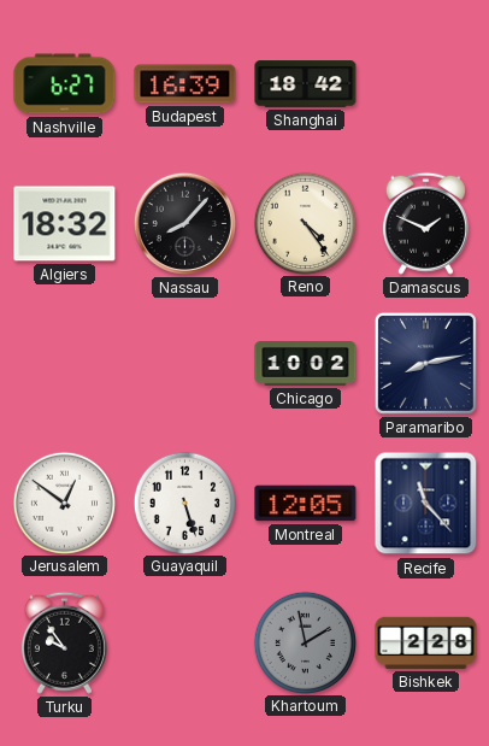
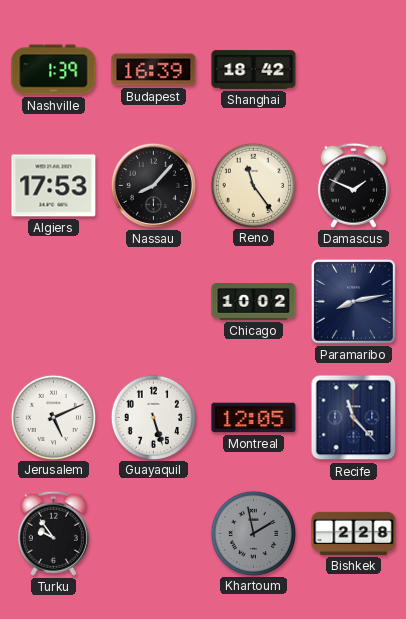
Nashville: 6:27 -> 1:39
Algiers: 18:32 -> 17:53
Reno: 4:24 -> 11:24
Jerusalem: 12:51 -> 5:11
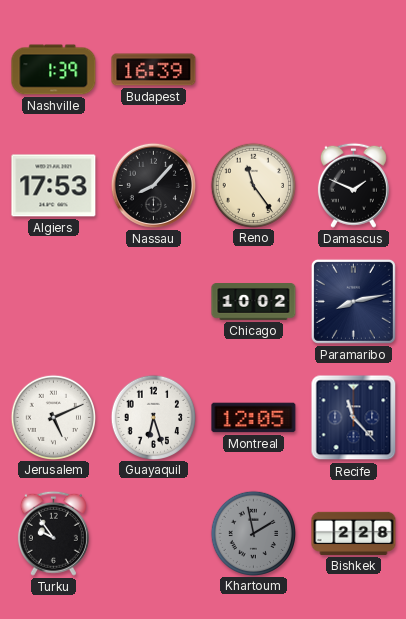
Shanghai: 18:42 -> none
Guayaquil: 5:27 -> 6:27
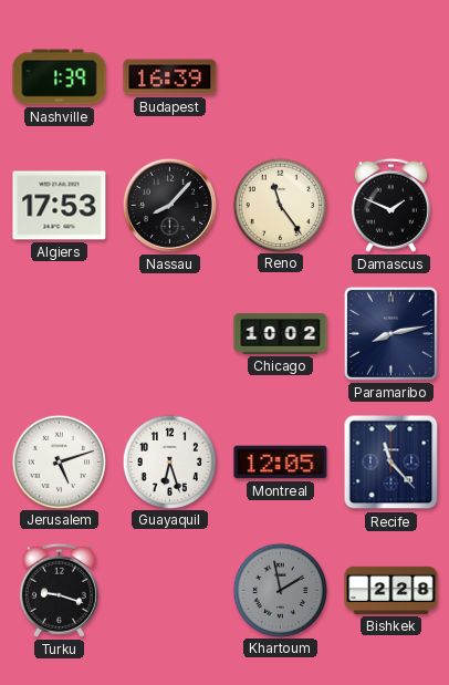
Jerusalem: 5:11 -> 5:12
Turku: 9:54 -> 9:18
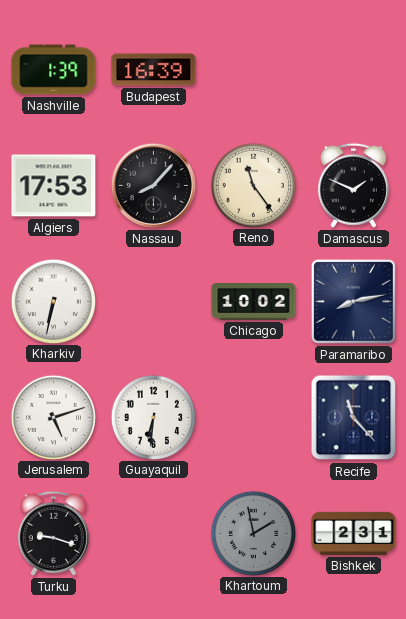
Kharkiv: none -> 6:32
Guayaquil: 6:27 -> 6:31
Montreal: 12:05 -> none
Bishkek: 2:28 -> 2:31
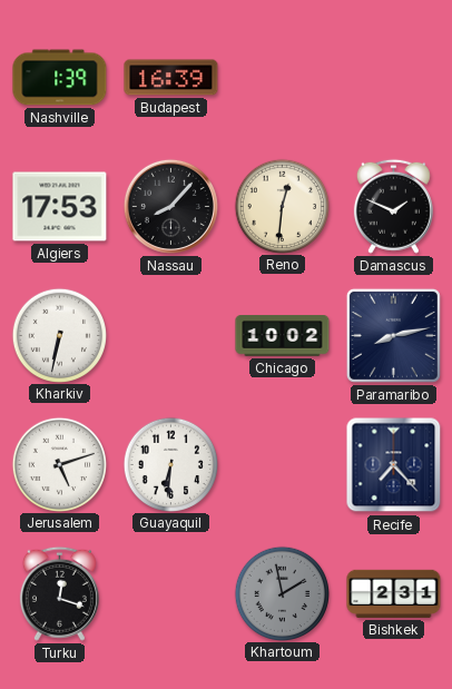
Reno: 11:24 -> 12:31
Recife: 11:23 -> 7:23
Turku: 9:18 -> 12:18
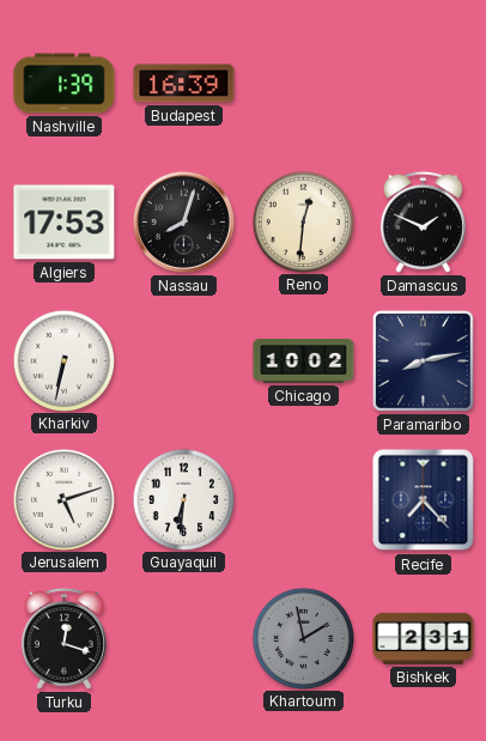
Nassau: 8:07 -> 8:03
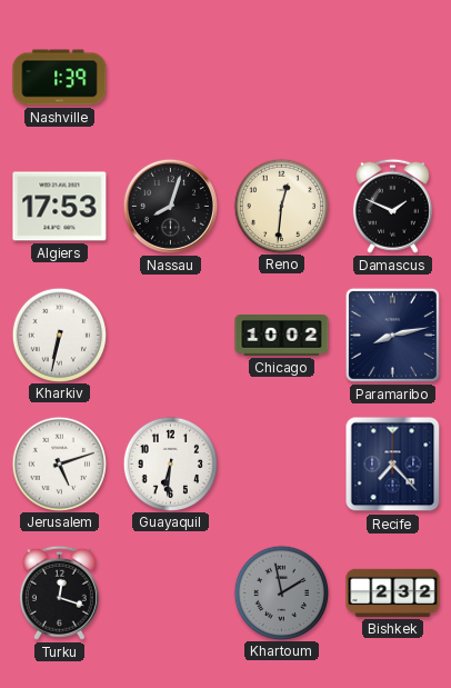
Budapest: 16:39 -> none
Bishkek: 2:31 -> 2:32
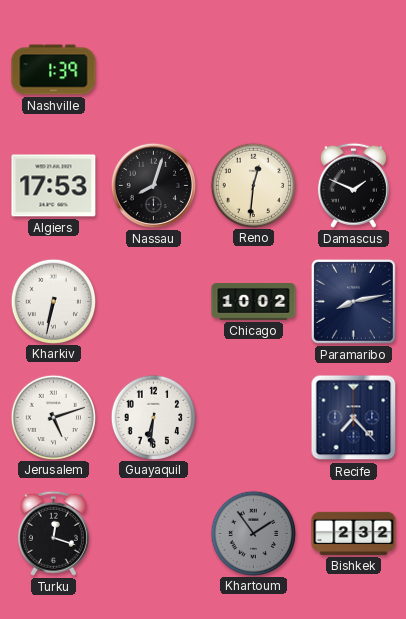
Khartoum: 1:58 -> 1:54
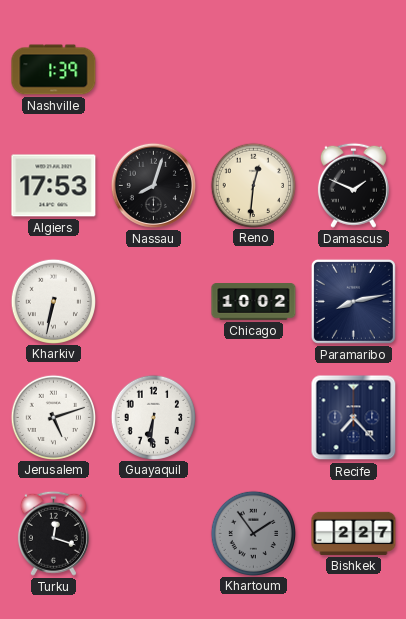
Bishkek: 2:32 -> 2:27
